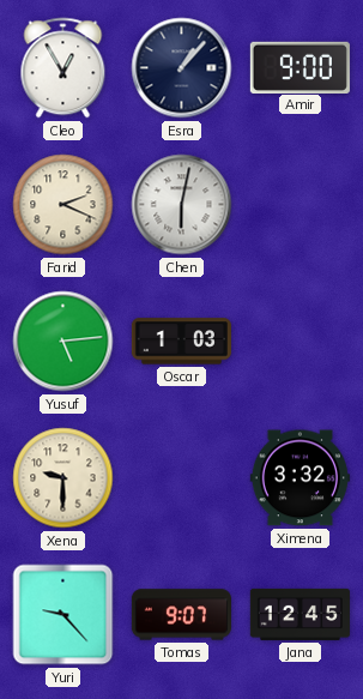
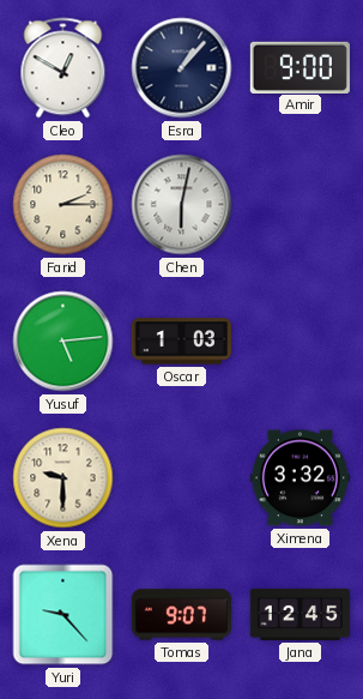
Cleo: 12:55 -> 12:50
Farid: 2:19 -> 2:15
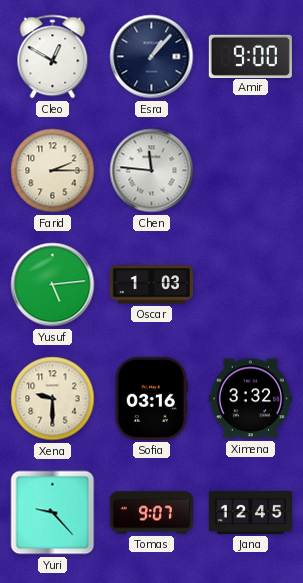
Chen: 6:02 -> 11:46
Sofia: none -> 03:16
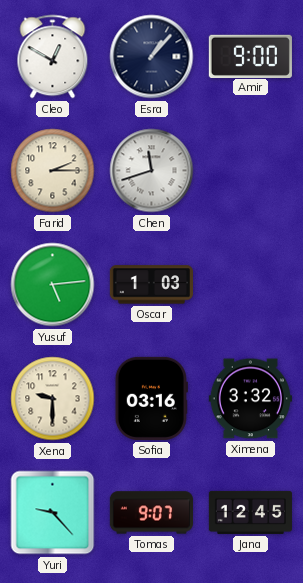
Chen: 11:46 -> 11:42
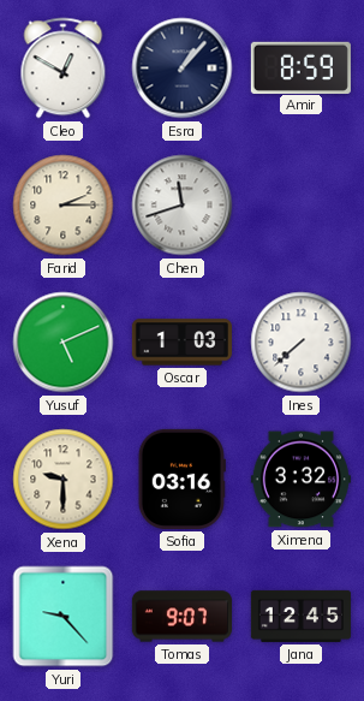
Amir: 9:00 -> 8:59
Yusuf: 5:14 -> 5:11
Ines: none -> 7:38
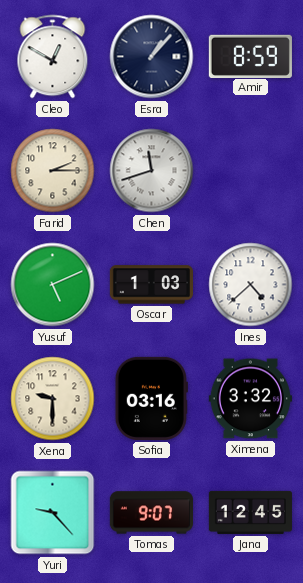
Ines: 7:38 -> 4:38
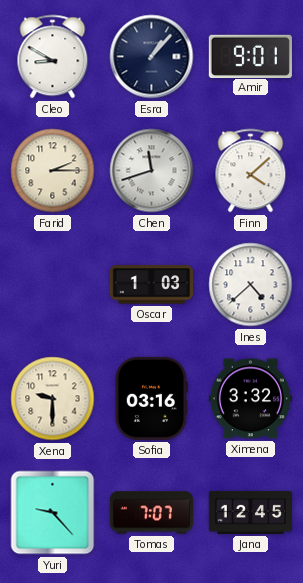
Cleo: 12:50 -> 8:50
Amir: 8:59 -> 9:01
Finn: none -> 4:08
Yusuf: 5:11 -> none
Tomas: 9:07 -> 7:07
